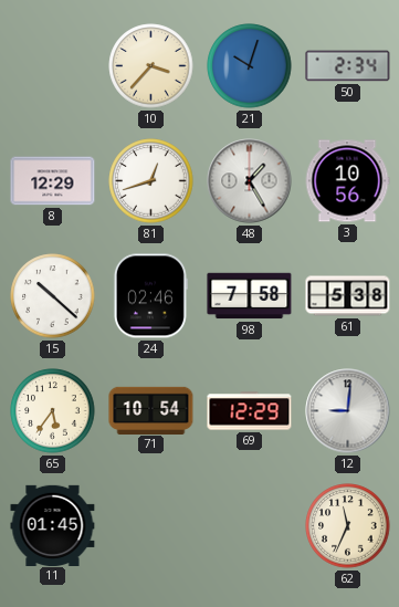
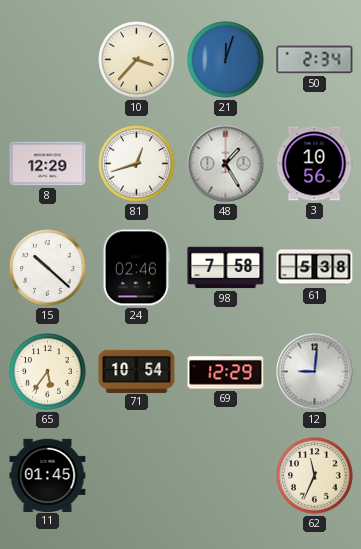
21: 10:03 -> 12:03
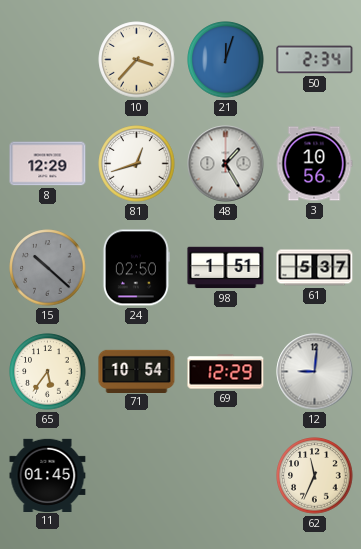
15 dial: white -> grey
24: 02:46 -> 02:50
98: 7:58 -> 1:51
61: 5:38 -> 5:37
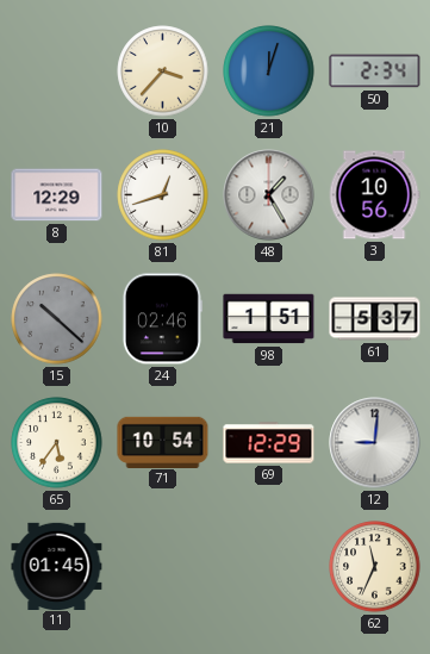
24: 02:50 -> 02:46
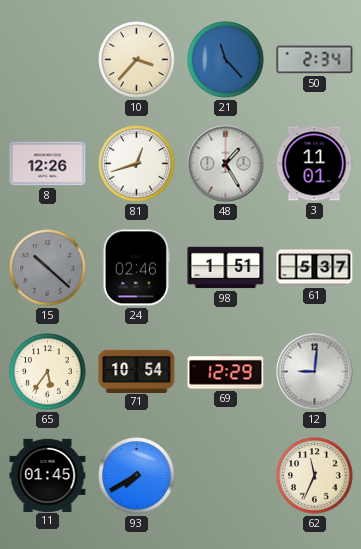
21: 12:03 -> 11:23
8: 12:29 -> 12:26
3: 10:56 -> 11:01
93: none -> 7:40
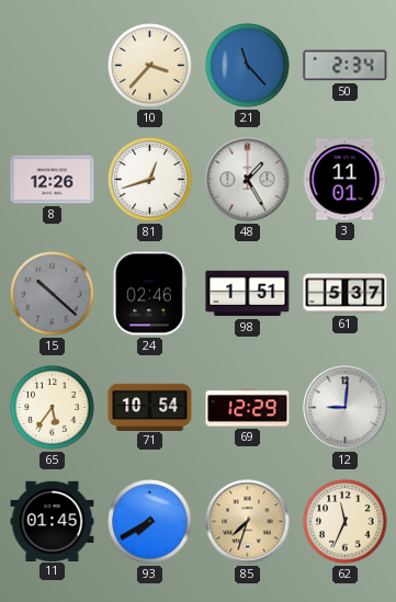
85: none -> 7:33
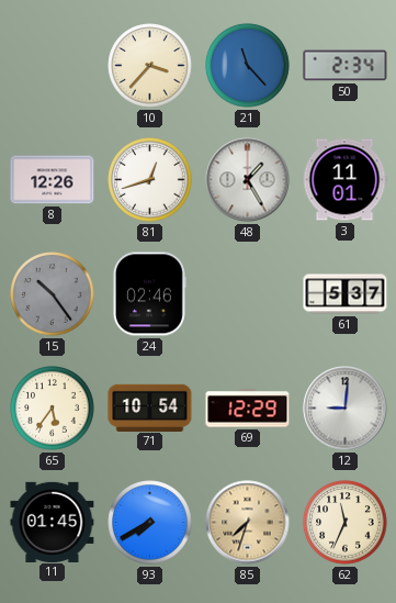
15: 10:22 -> 10:24
98: 1:51 -> none
